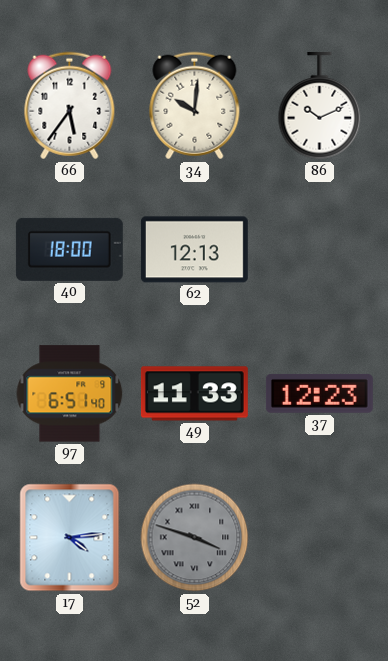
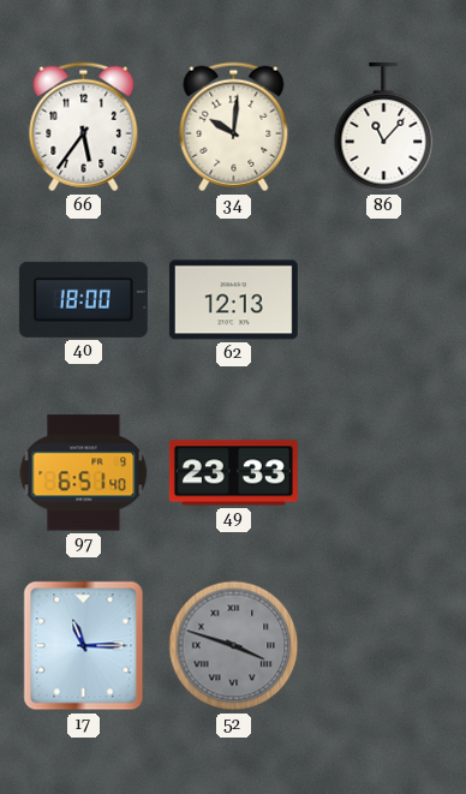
86: 10:11 -> 11:07
49: 11:33 -> 23:33
37: 12:23 -> none
17: 4:14 -> 11:15
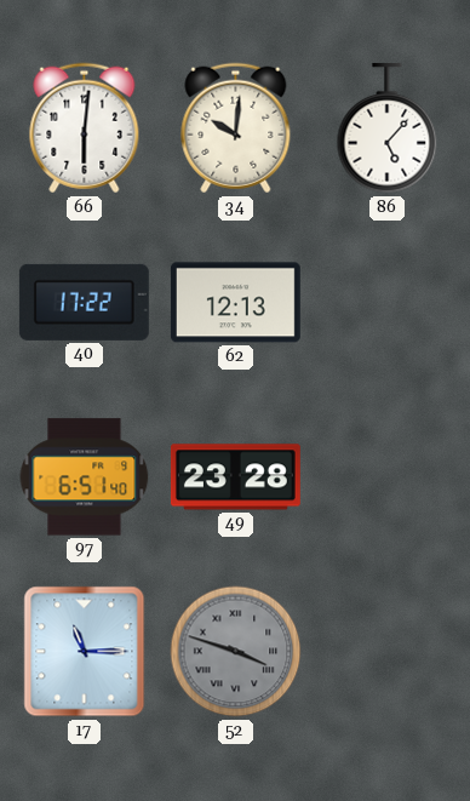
66: 5:36 -> 6:01
86: 11:07 -> 5:07
40: 18:00 -> 17:22
49: 23:33 -> 23:28
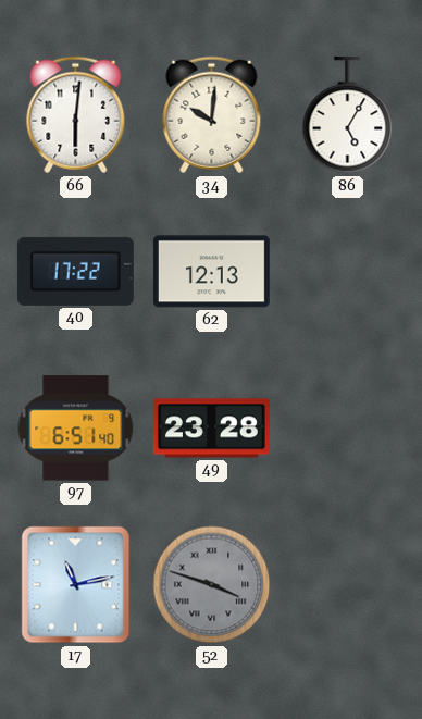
86: 5:07 -> 5:05
17: 11:15 -> 11:13
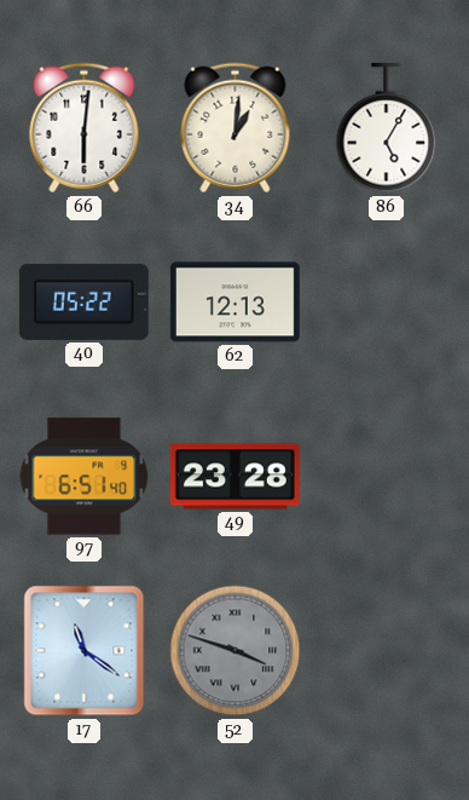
34: 10:01 -> 1:01
40: 17:22 -> 05:22
17: 11:13 -> 11:21
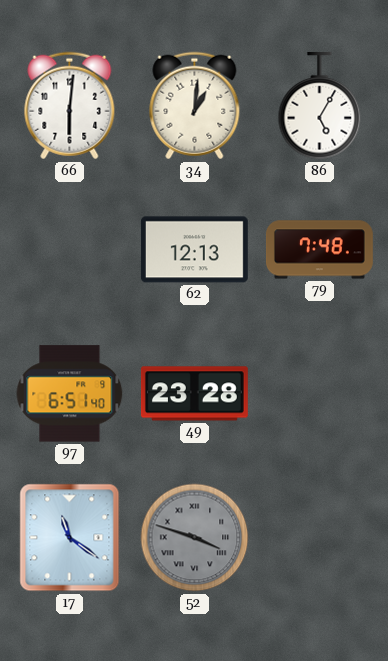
40: 05:22 -> none
79: none -> 7:48
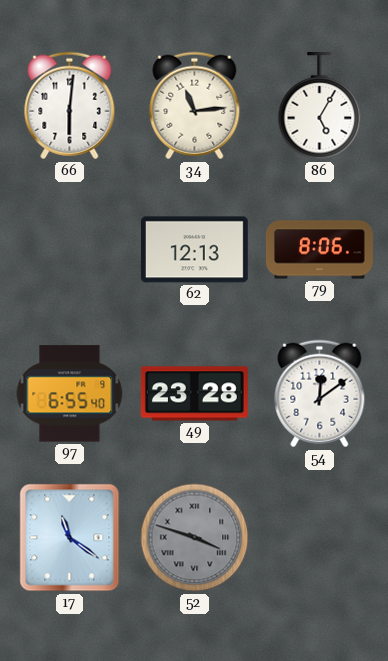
34: 1:01 -> 11:14
79: 7:48 -> 8:06
97: 6:51 -> 6:55
54: none -> 12:09
